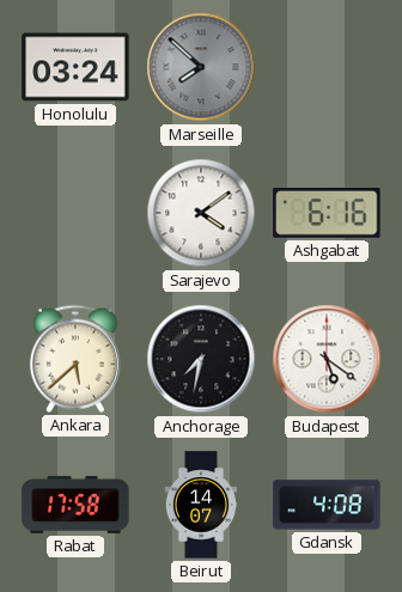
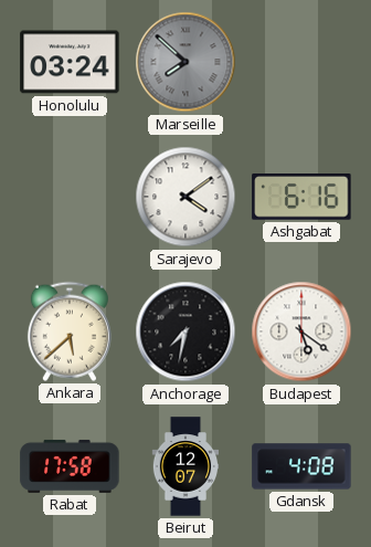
Beirut: 14:07 -> 12:07
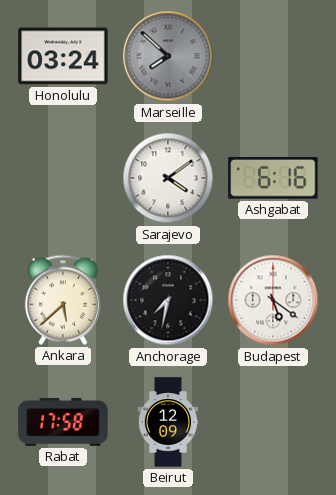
Beirut: 12:07 -> 12:09
Gdansk: 4:08 -> none
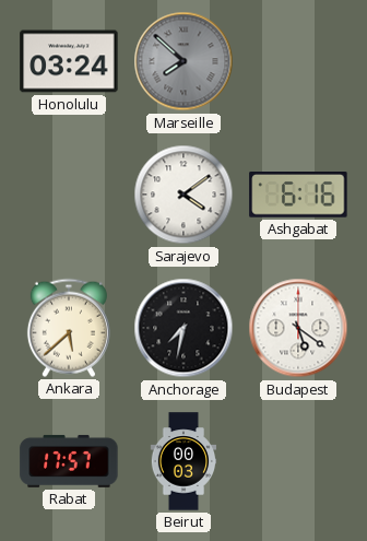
Rabat: 17:58 -> 17:57
Beirut: 12:09 -> 00:03
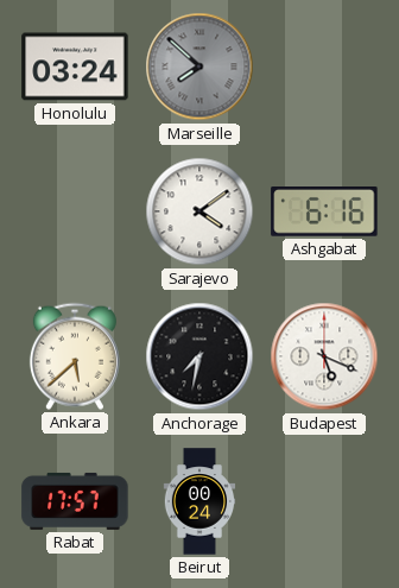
Budapest: 5:21 -> 5:19
Beirut: 00:03 -> 00:24
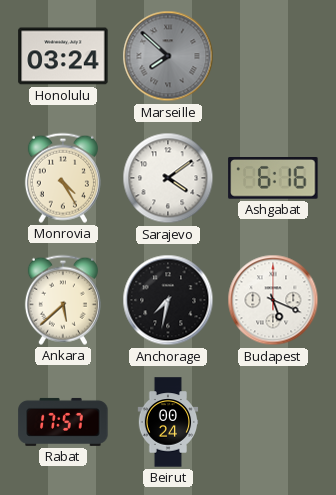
Monrovia: none -> 4:25
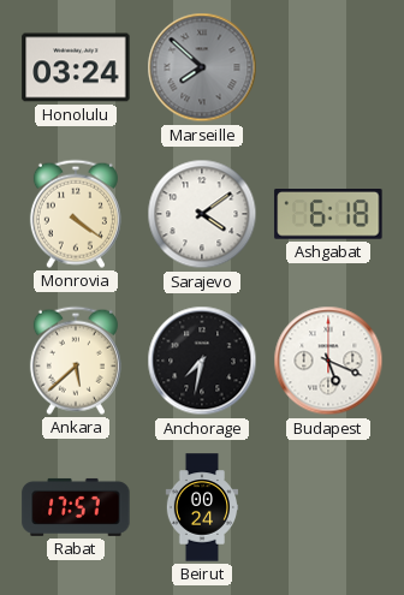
Monrovia: 4:25 -> 4:21
Ashgabat: 6:16 -> 6:18
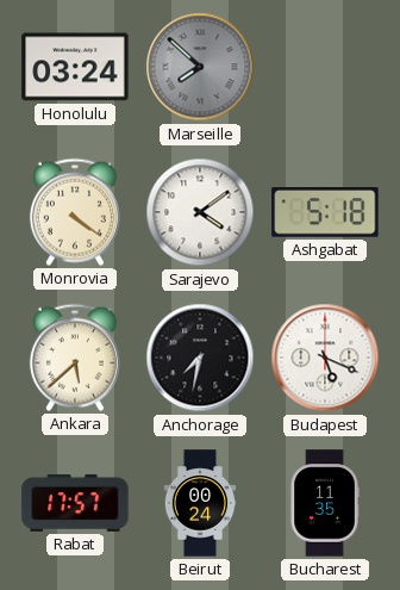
Ashgabat: 6:18 -> 5:18
Bucharest: none -> 11:35
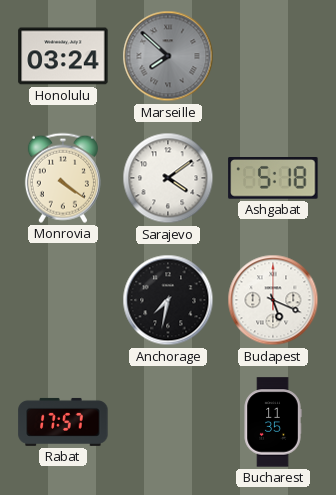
Ankara: 5:38 -> none
Beirut: 00:24 -> none
